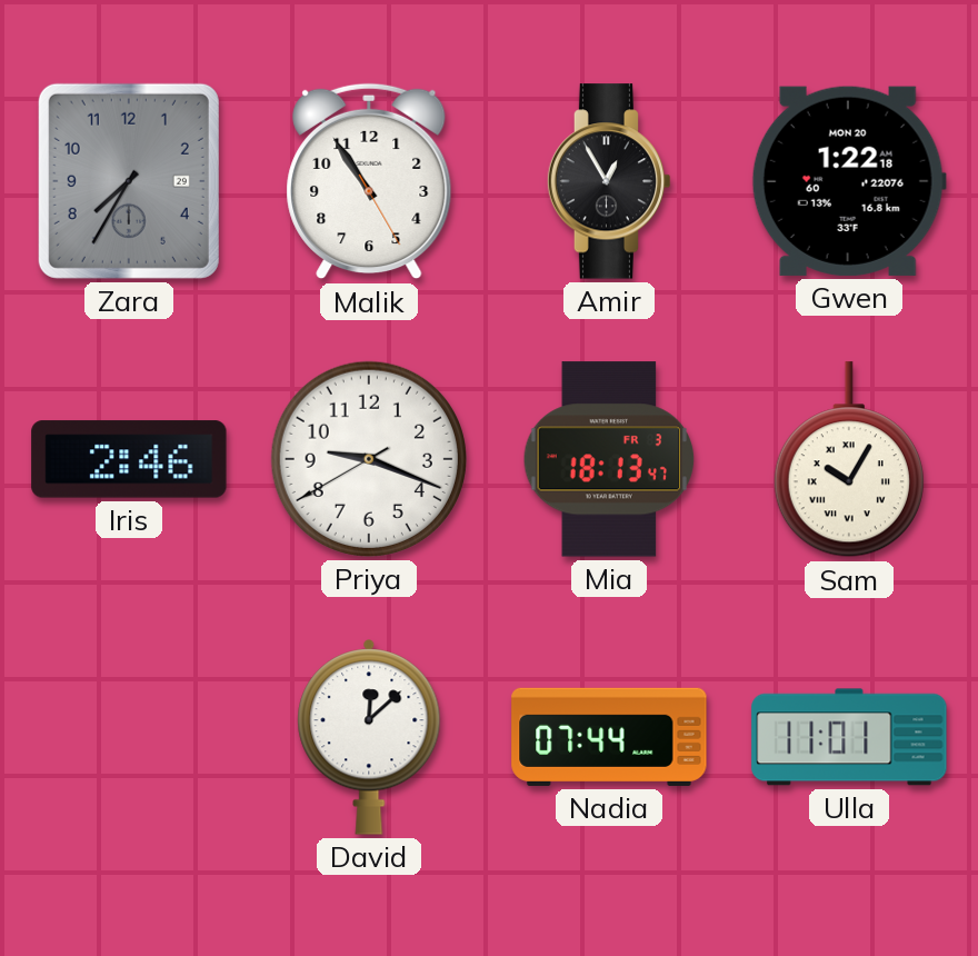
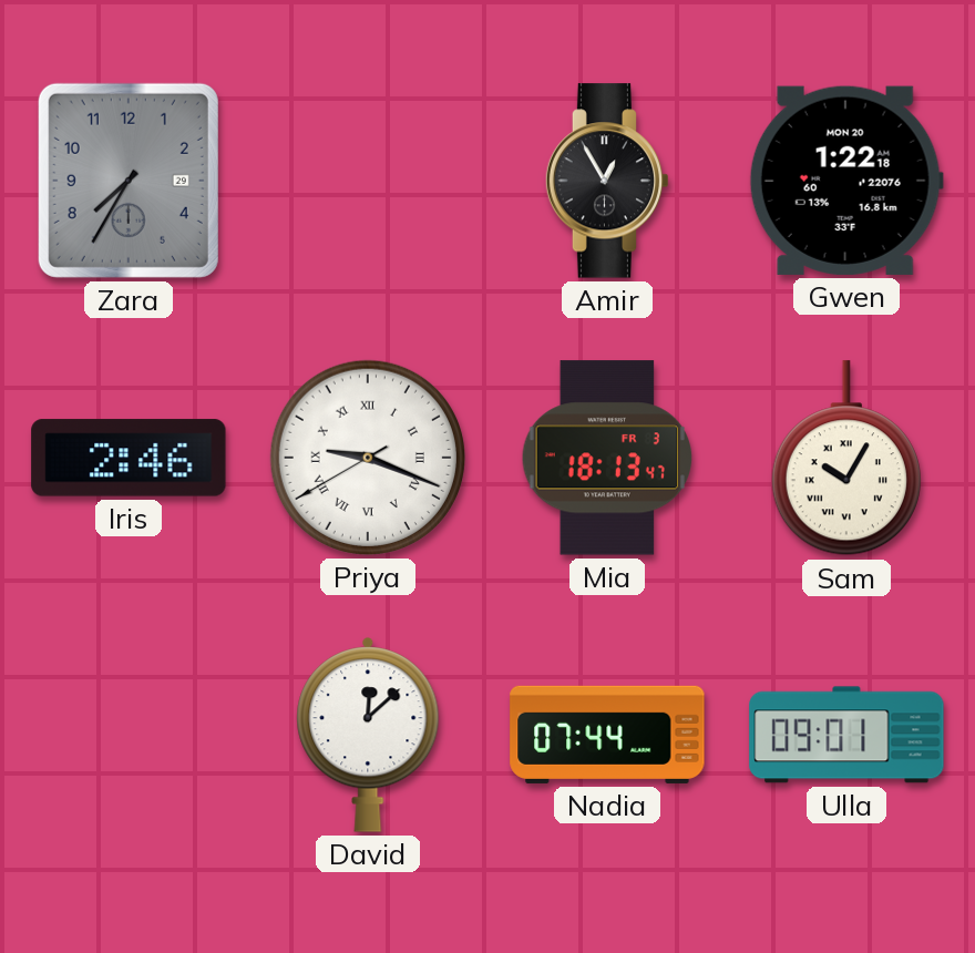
Malik: 10:54 -> none
Priya numerals: Arabic -> Roman
Ulla: 11:01 -> 09:01
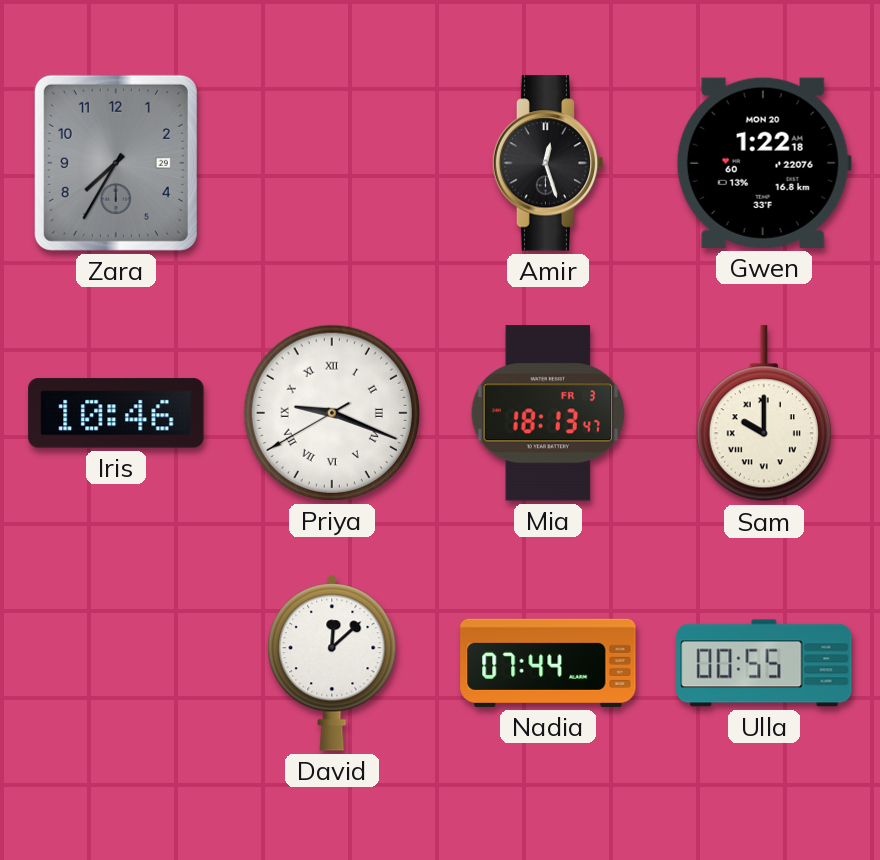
Amir: 12:55 -> 12:27
Iris: 2:46 -> 10:46
Sam: 10:05 -> 10:00
Ulla: 09:01 -> 00:55
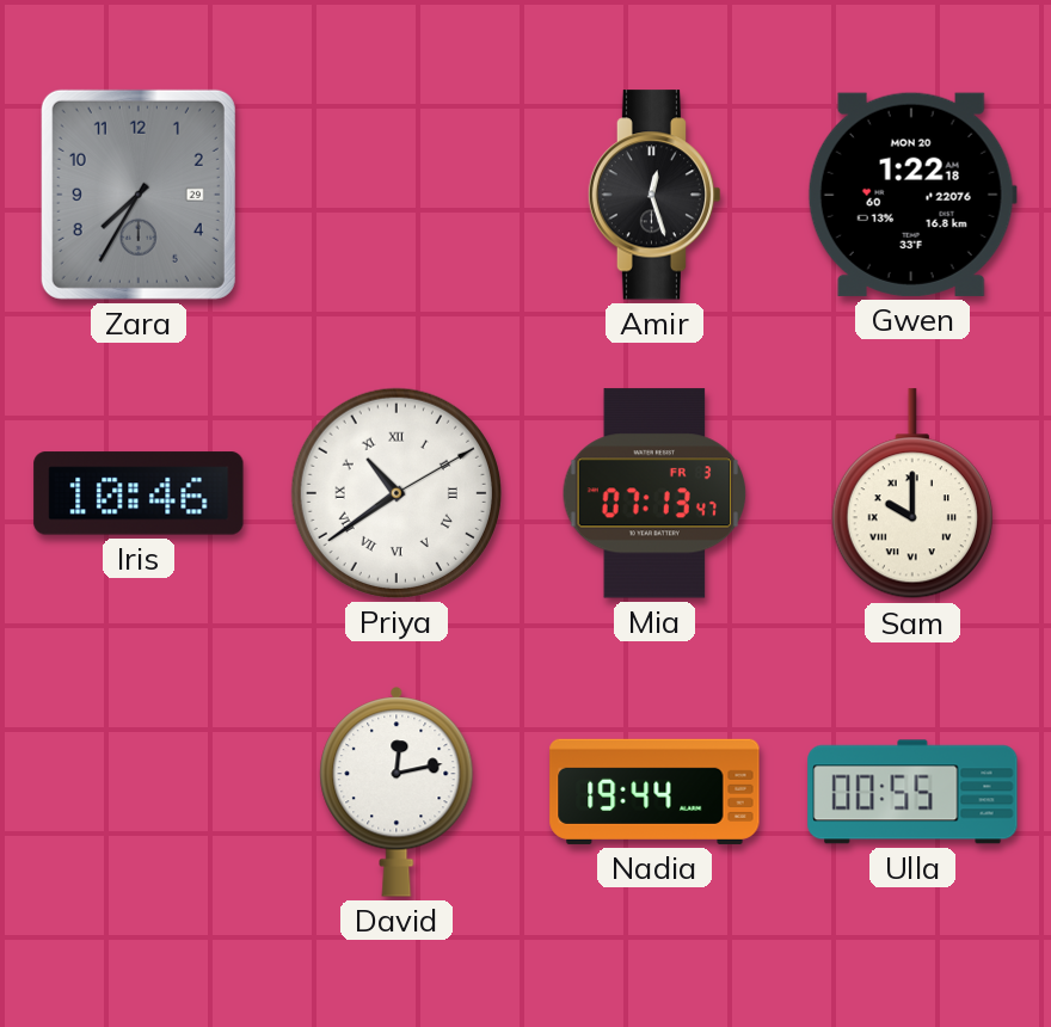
Priya: 9:18 -> 10:39
Mia: 18:13 -> 07:13
David: 12:08 -> 12:13
Nadia: 07:44 -> 19:44
